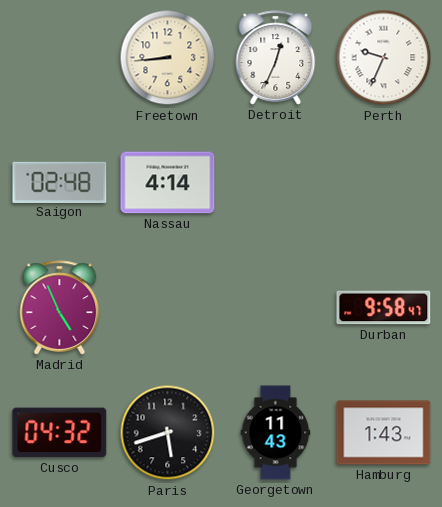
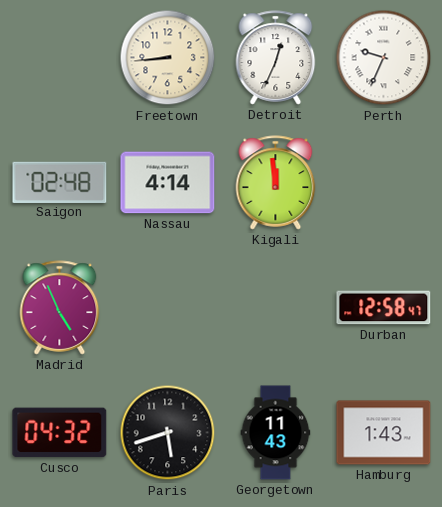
Kigali: none -> 11:59
Durban: 9:58 -> 12:58
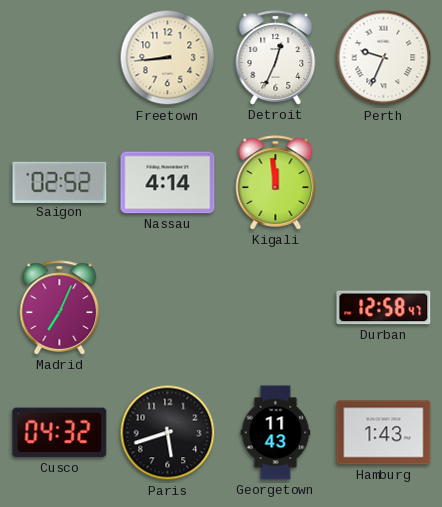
Saigon: 02:48 -> 02:52
Madrid: 4:56 -> 7:04
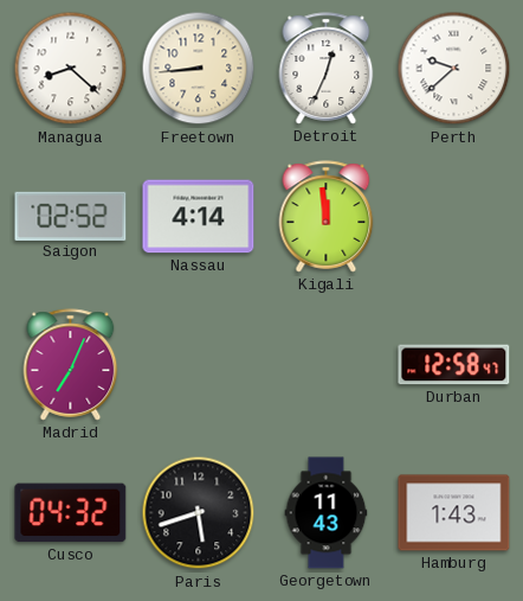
Managua: none -> 8:22
Perth: 9:34 -> 9:38
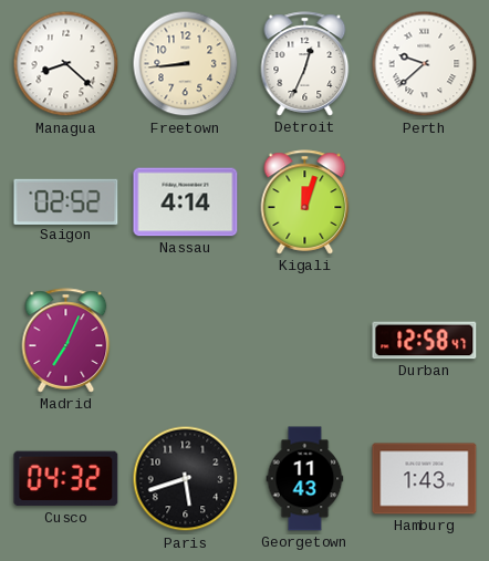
Kigali: 11:59 -> 12:03
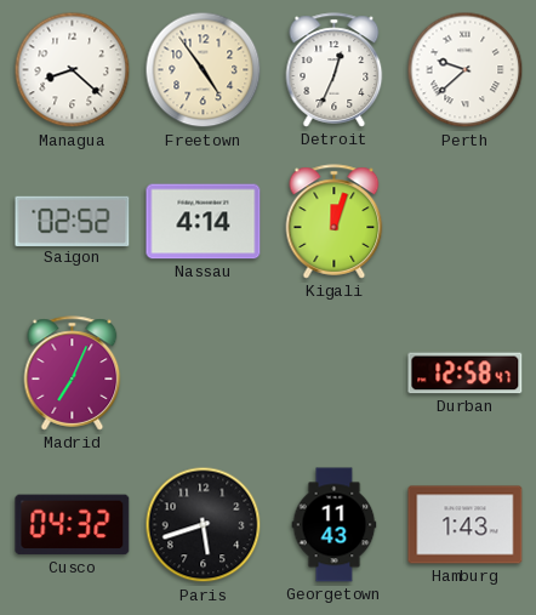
Freetown: 8:44 -> 4:54
